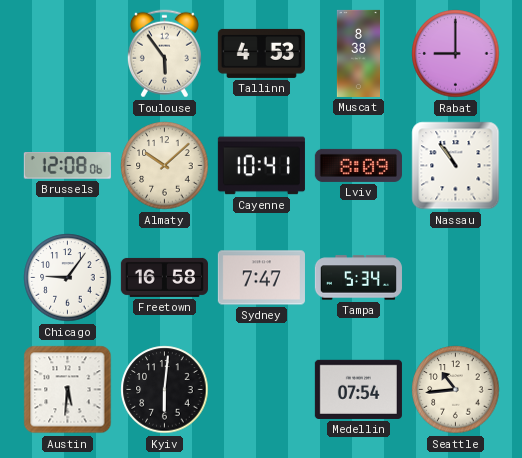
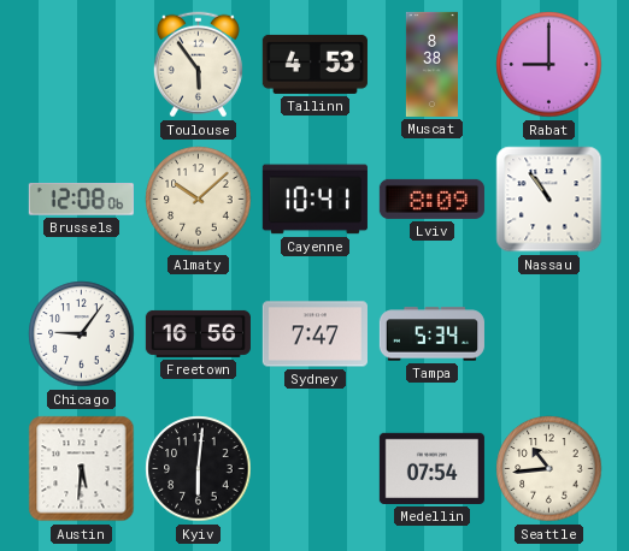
Freetown: 16:58 -> 16:56
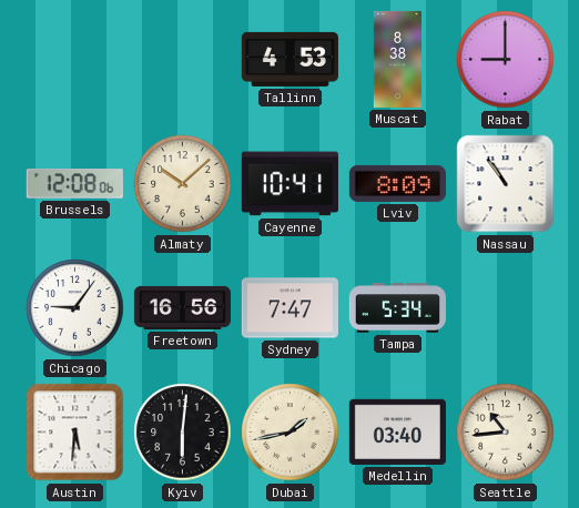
Toulouse: 5:54 -> none
Dubai: none -> 1:43
Medellin: 07:54 -> 03:40
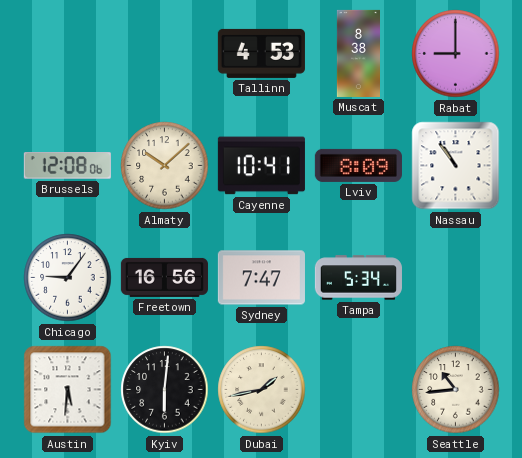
Medellin: 03:40 -> none
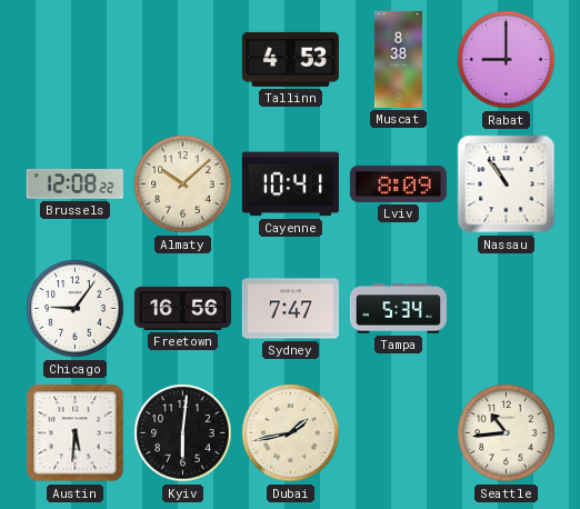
Brussels: 12:08:06 -> 12:08:22
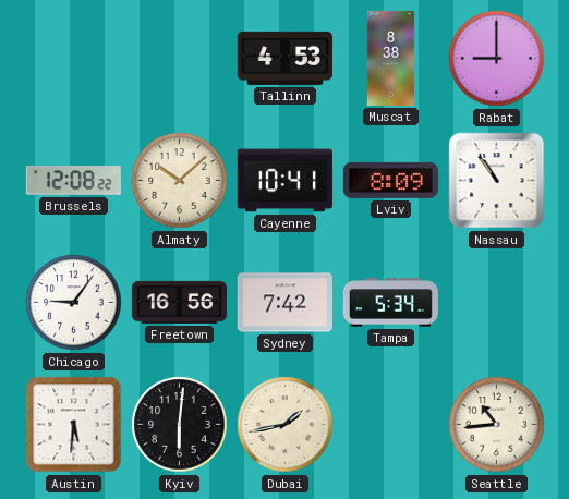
Sydney: 7:47 -> 7:42
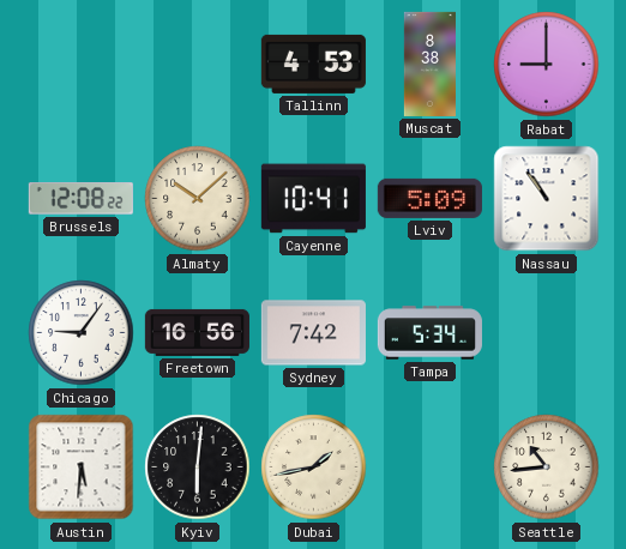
Lviv: 8:09 -> 5:09
